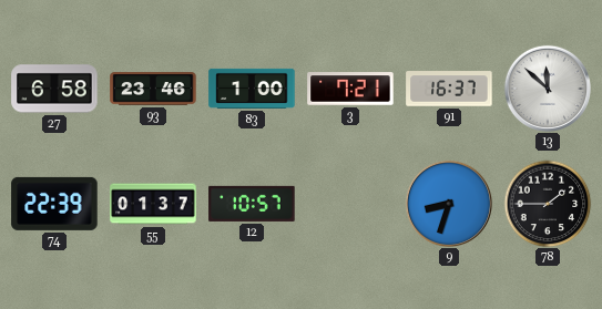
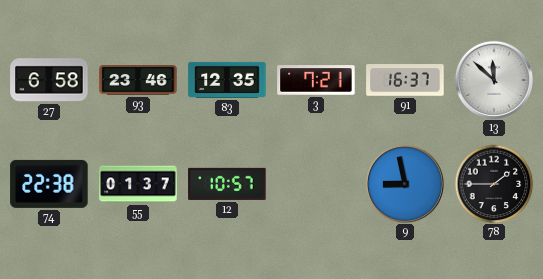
83: 1:00 -> 12:35
74: 22:39 -> 22:38
9: 8:33 -> 8:58
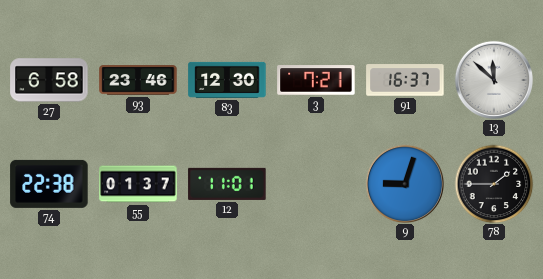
83: 12:35 -> 12:30
12: 10:57 -> 11:01
9: 8:58 -> 9:03
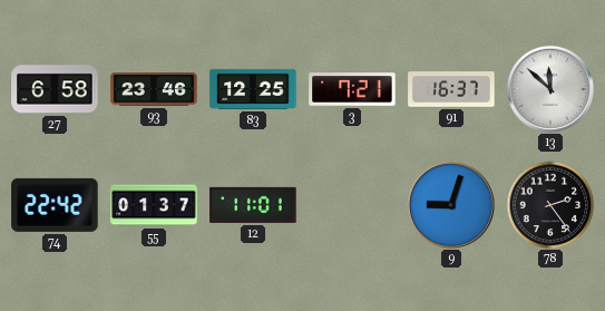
83: 12:30 -> 12:25
74: 22:38 -> 22:42
78: 1:45 -> 2:24
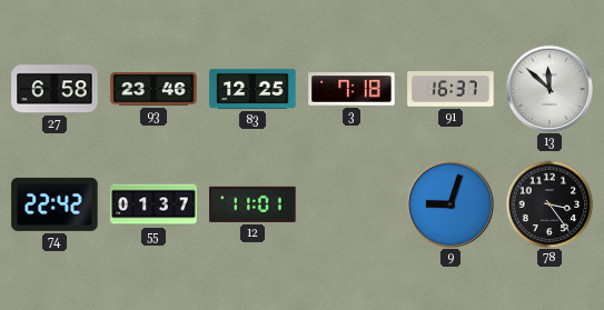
3: 7:21 -> 7:18
78: 2:24 -> 3:24
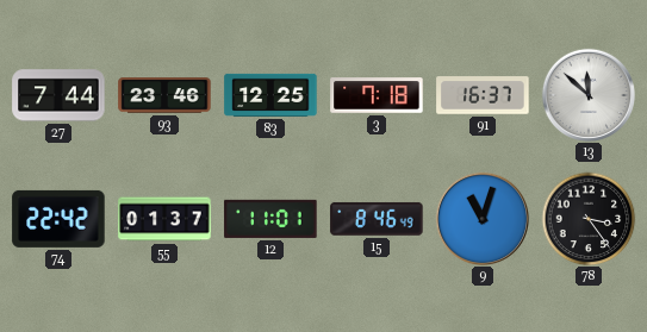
27: 6:58 -> 7:44
15: none -> 8:46
9: 9:03 -> 11:03
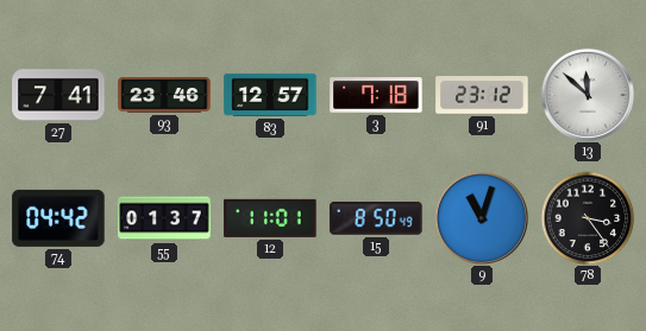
27: 7:44 -> 7:41
83: 12:25 -> 12:57
91: 16:37 -> 23:12
74: 22:42 -> 04:42
15: 8:46 -> 8:50
